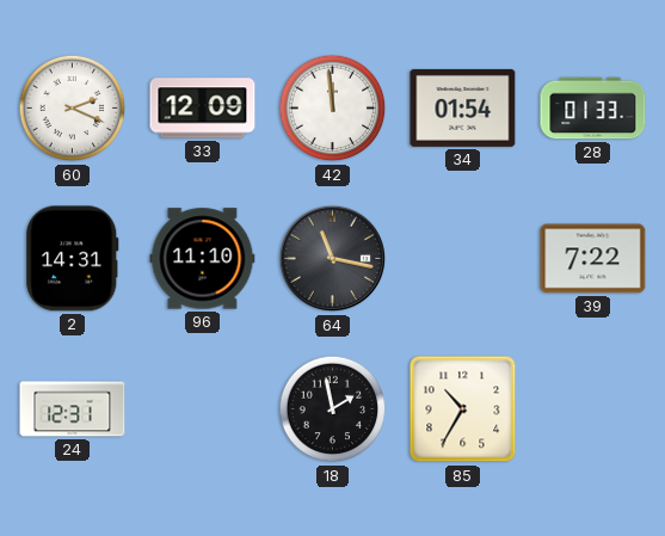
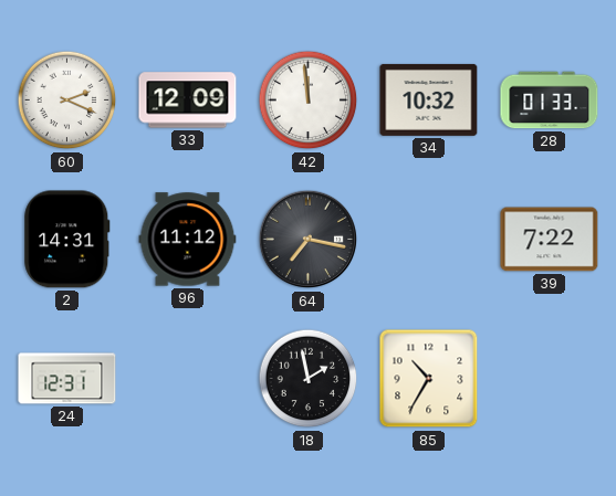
34: 01:54 -> 10:32
96: 11:10 -> 11:12
64: 11:17 -> 7:17
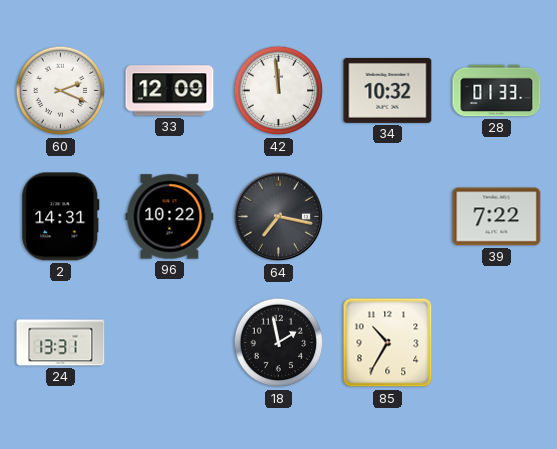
96: 11:12 -> 10:22
24: 12:31 -> 13:31
